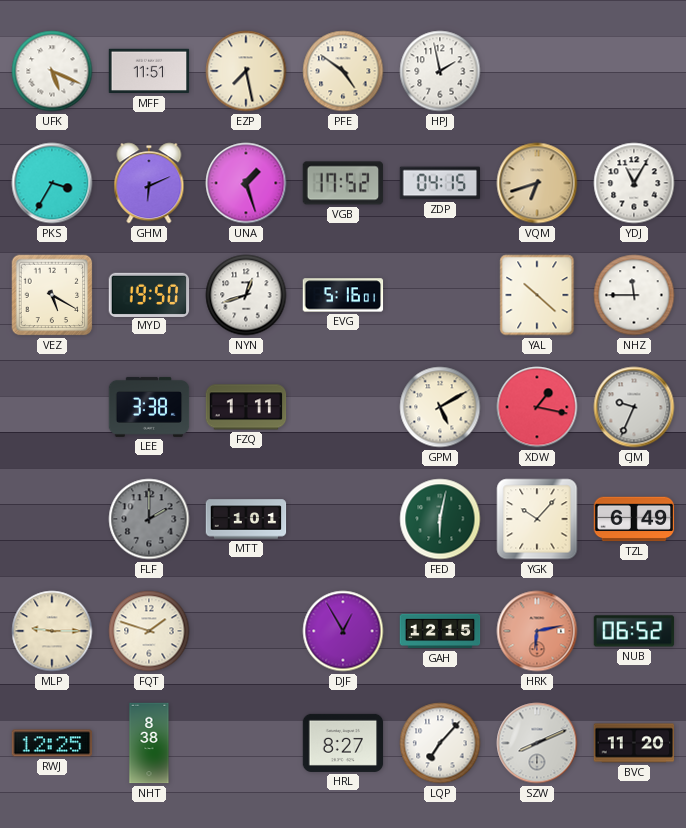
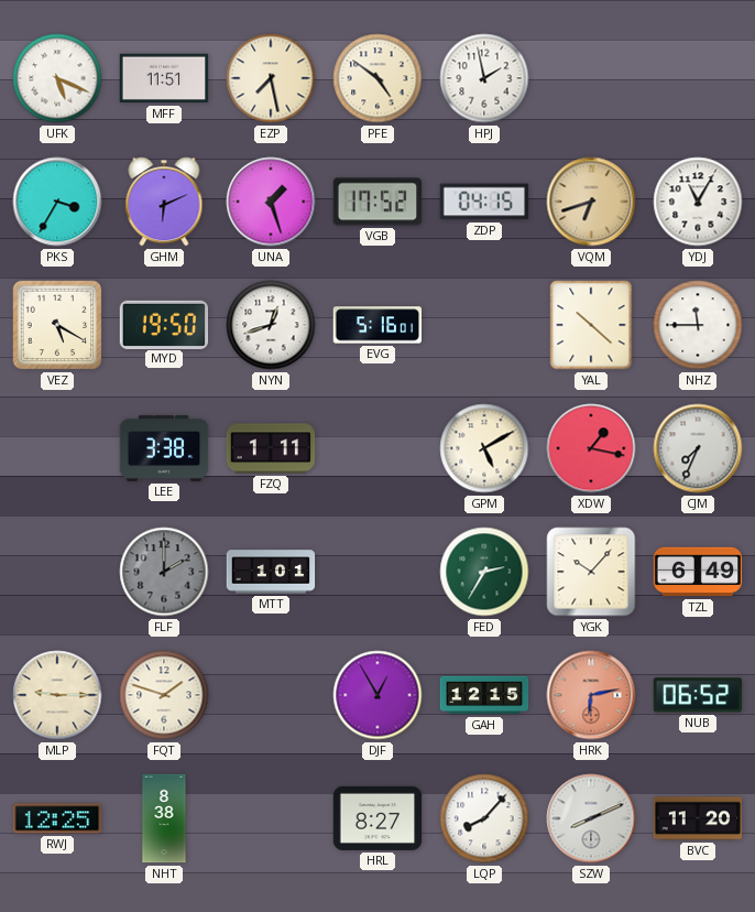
CJM: 9:34 -> 7:34
FED: 6:02 -> 2:35
LQP: 7:07 -> 8:07
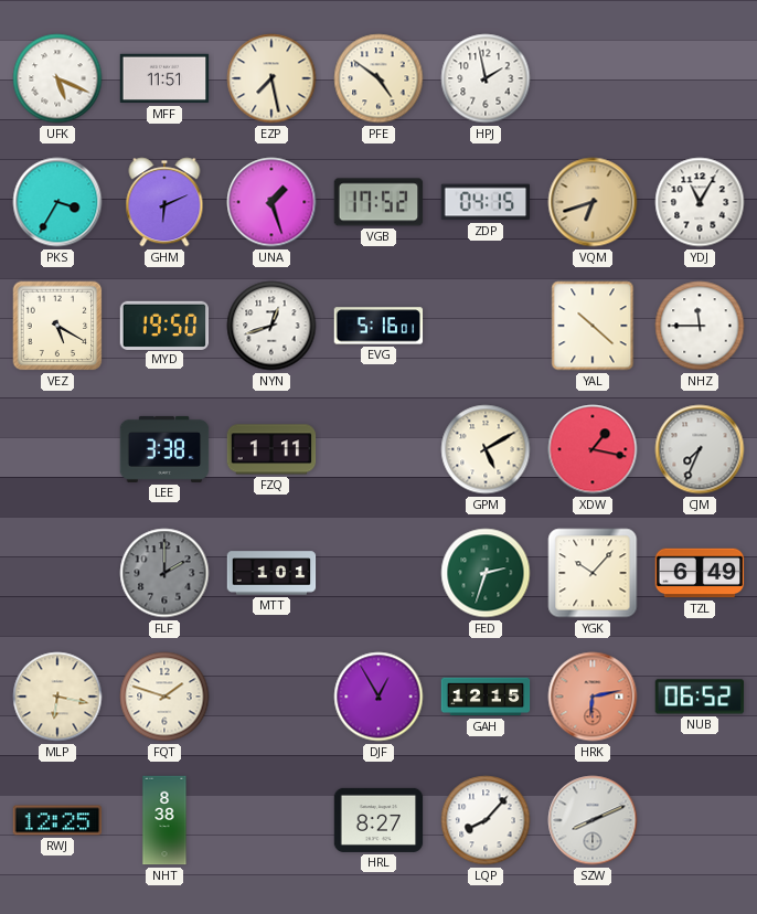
FED: 2:35 -> 2:33
MLP: 9:15 -> 6:17
BVC: 11:20 -> none
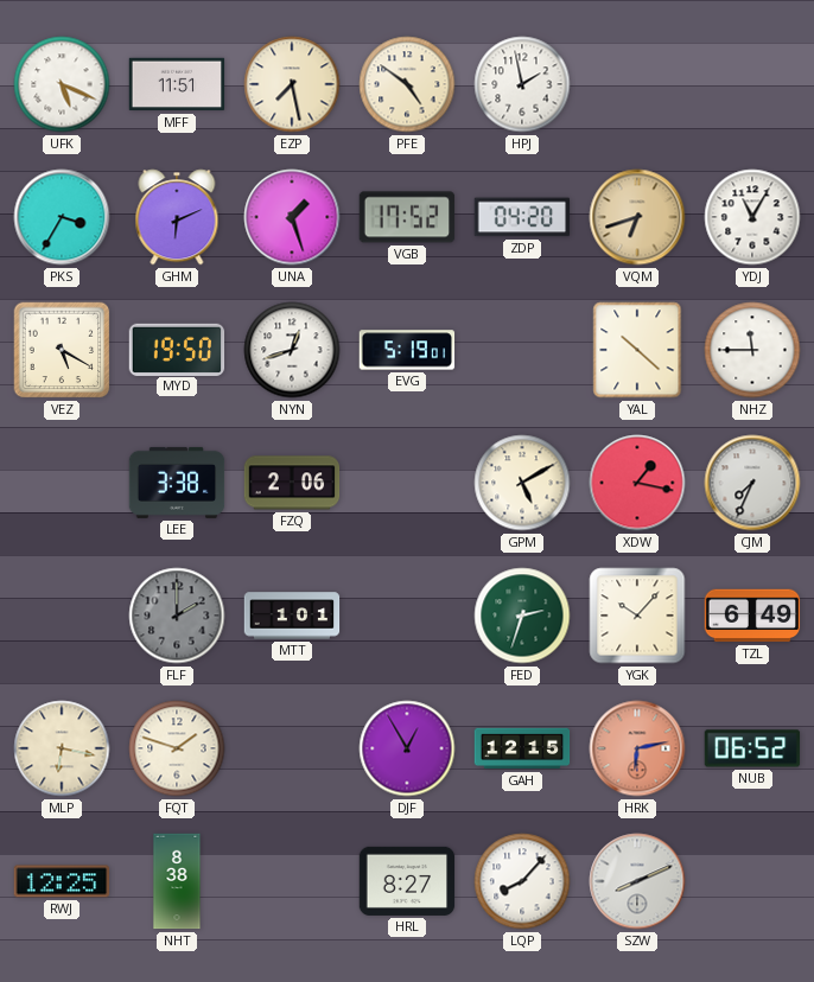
ZDP: 04:15 -> 04:20
EVG: 5:16 -> 5:19
FZQ: 1:11 -> 2:06
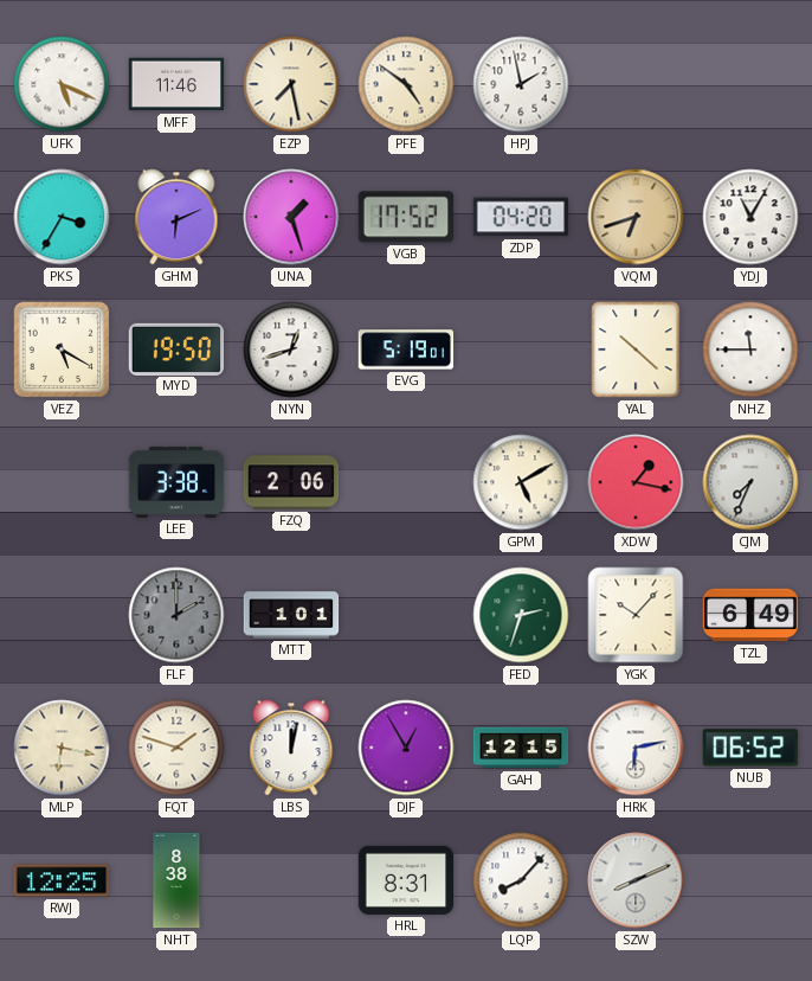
MFF: 11:51 -> 11:46
LBS: none -> 12:02
HRK dial: salmon -> white
HRL: 8:27 -> 8:31
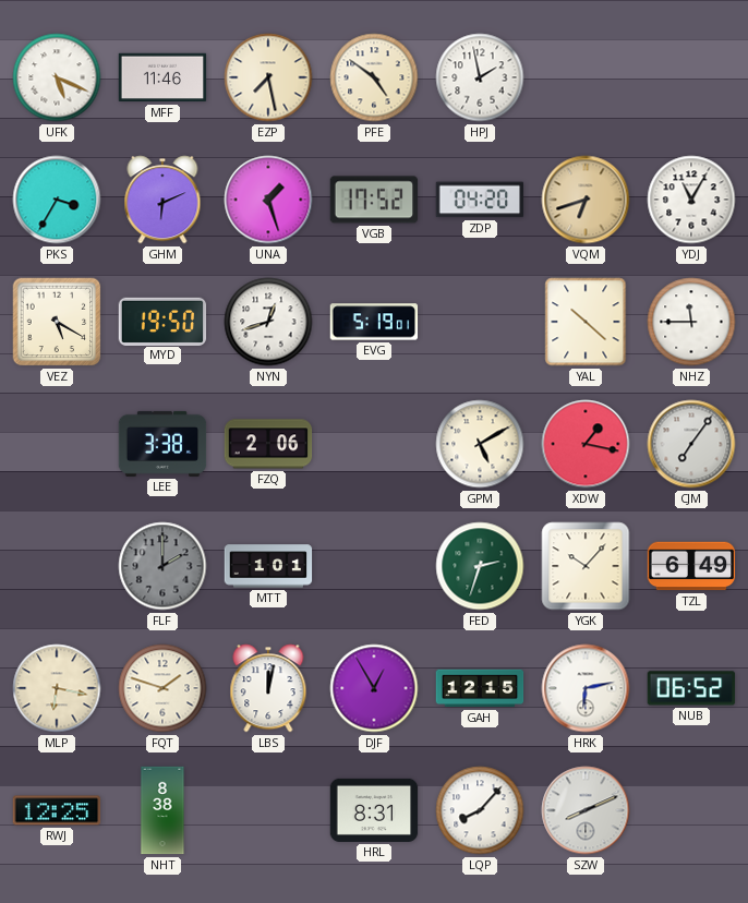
CJM: 7:34 -> 7:06
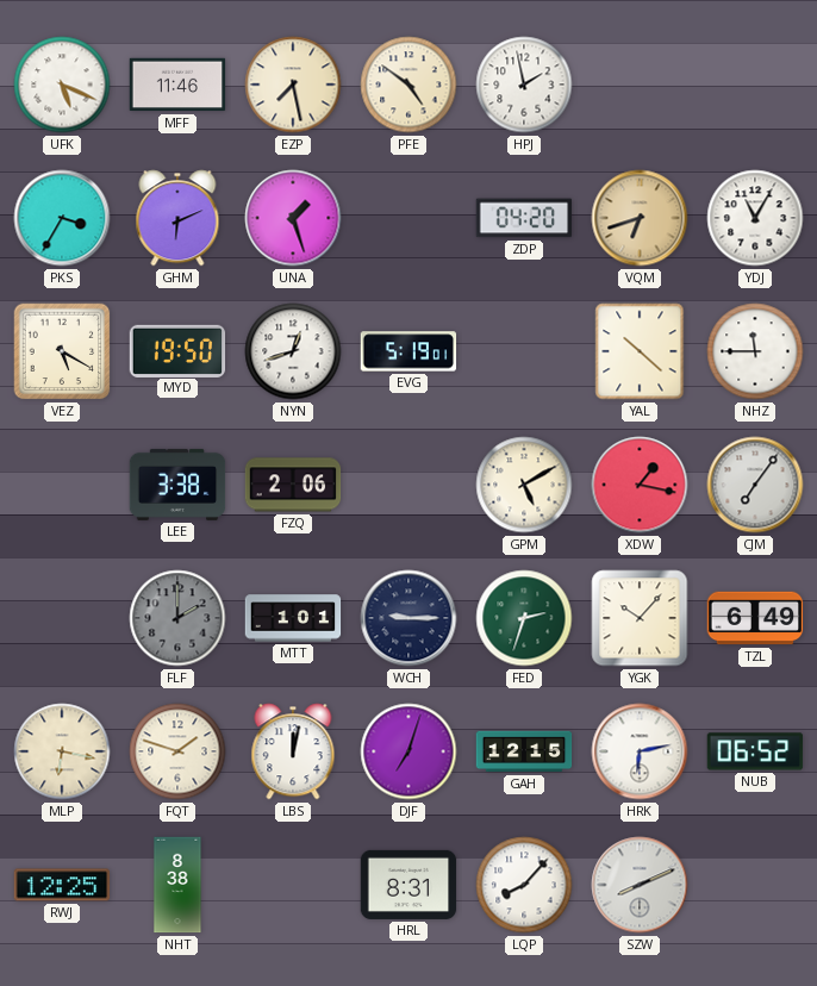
VGB: 17:52 -> none
WCH: none -> 9:15
DJF: 12:55 -> 7:03
